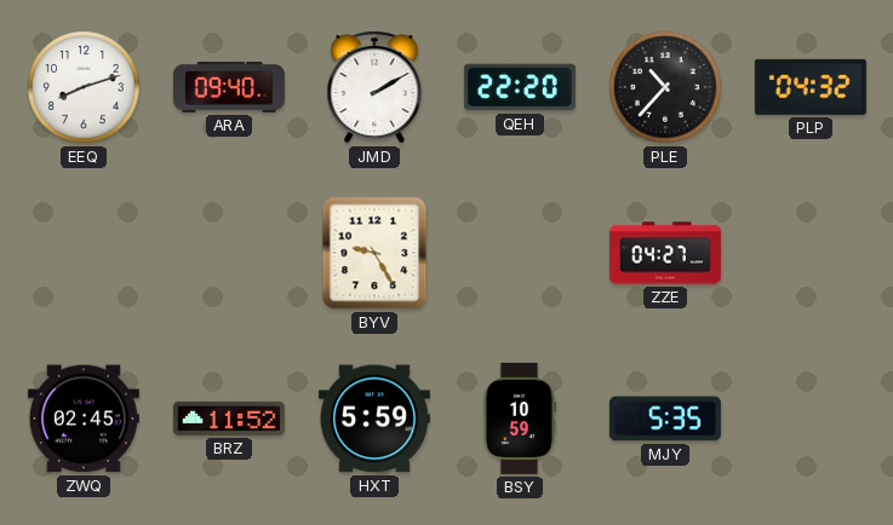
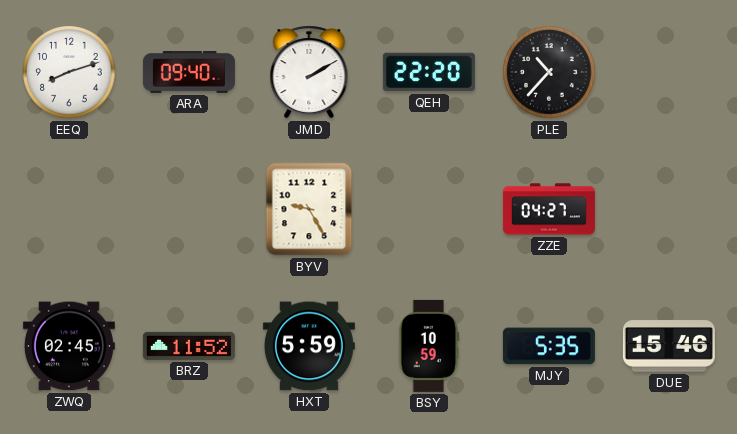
PLP: 04:32 -> none
DUE: none -> 15:46
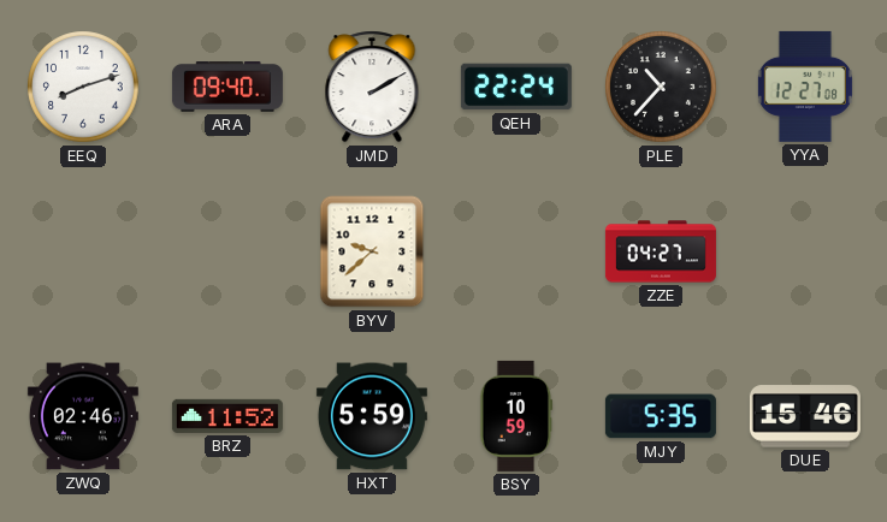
QEH: 22:20 -> 22:24
YYA: none -> 12:27
BYV: 9:25 -> 9:38
ZWQ: 02:45 -> 02:46
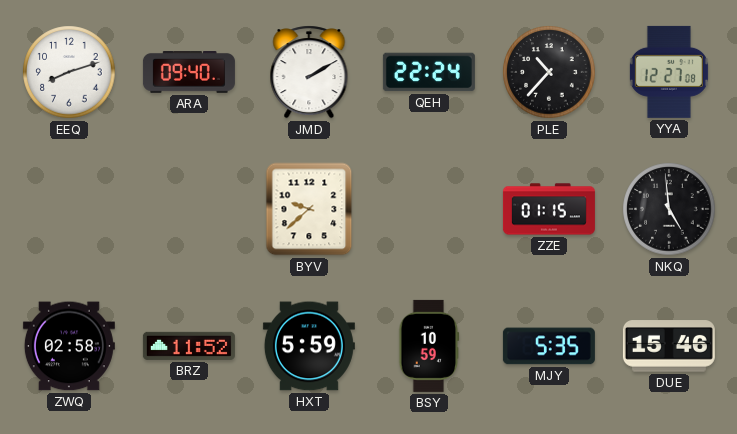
ZZE: 04:27 -> 01:15
NKQ: none -> 4:59
ZWQ: 02:46 -> 02:58
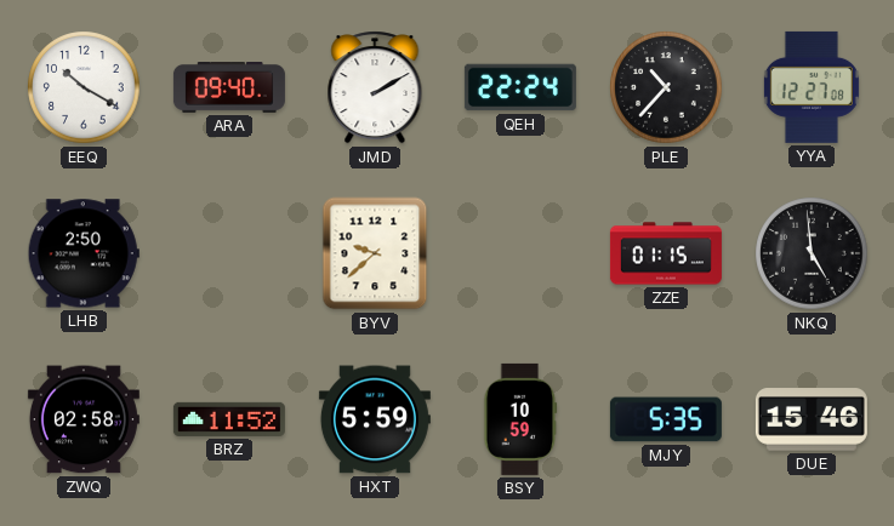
EEQ: 8:12 -> 10:20
LHB: none -> 2:50
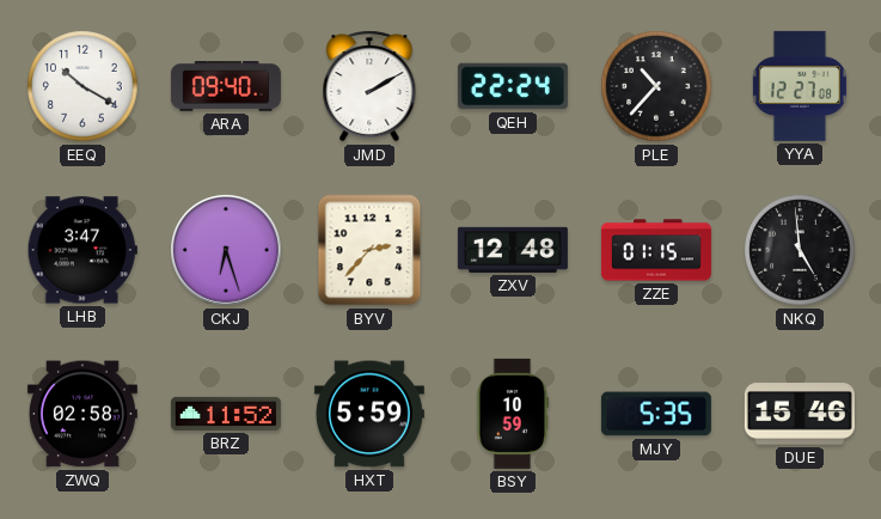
LHB: 2:50 -> 3:47
CKJ: none -> 6:27
BYV: 9:38 -> 2:37
ZXV: none -> 12:48
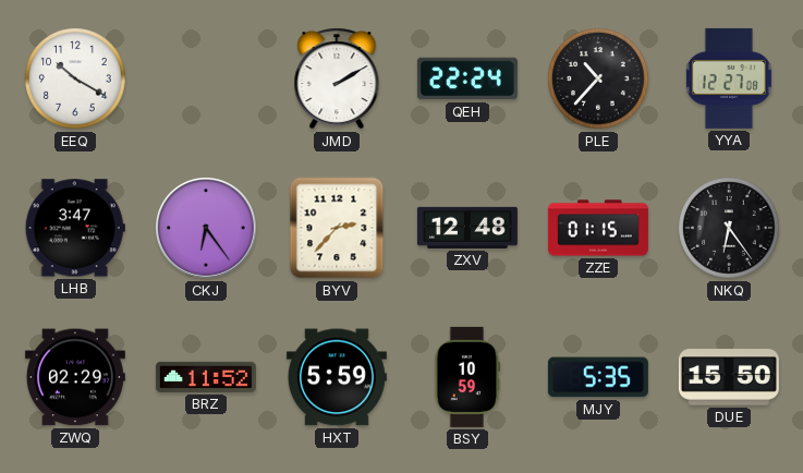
ARA: 09:40 -> none
CKJ: 6:27 -> 6:24
NKQ: 4:59 -> 6:24
ZWQ: 02:58 -> 02:29
DUE: 15:46 -> 15:50
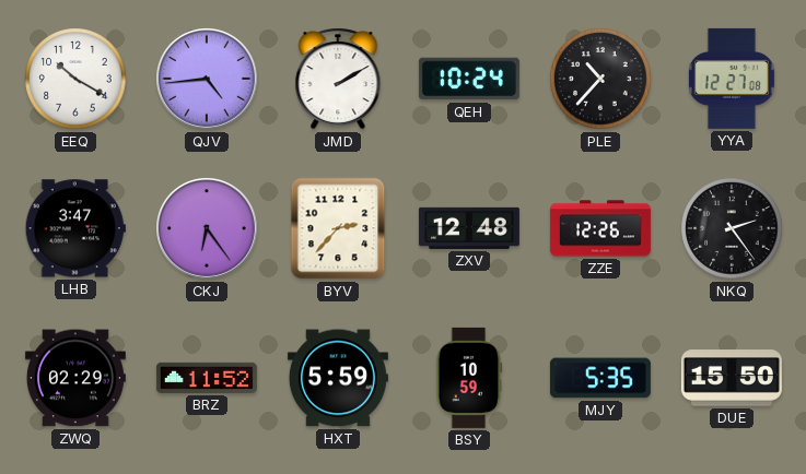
QJV: none -> 4:44
QEH: 22:24 -> 10:24
ZZE: 01:15 -> 12:26
NKQ: 6:24 -> 2:24
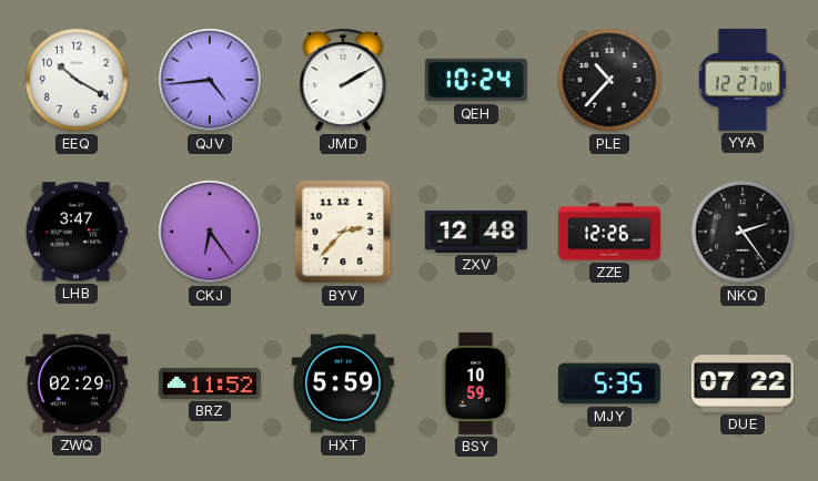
DUE: 15:50 -> 07:22
